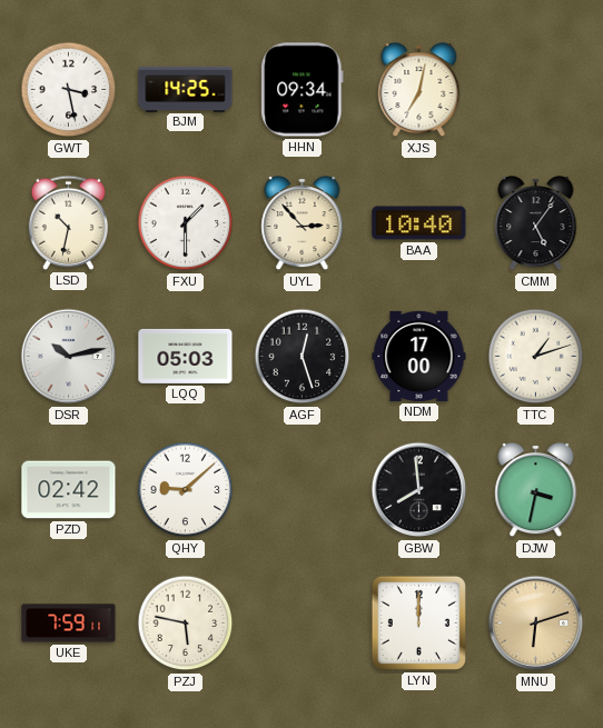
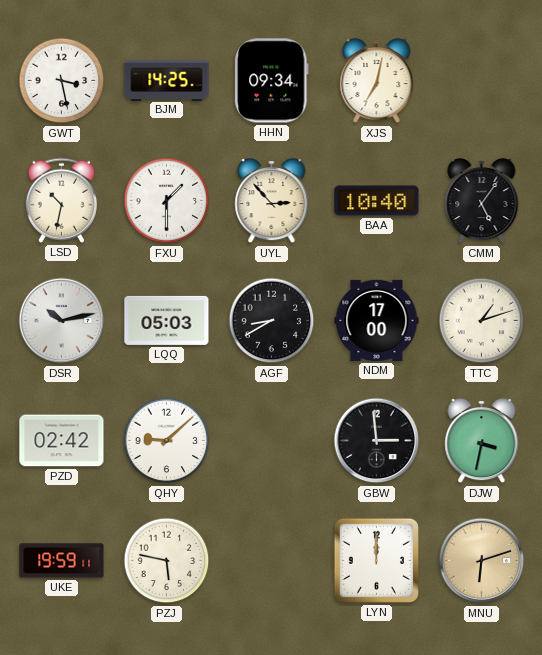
AGF: 12:27 -> 8:40
GBW: 7:59 -> 2:59
UKE: 7:59 -> 19:59
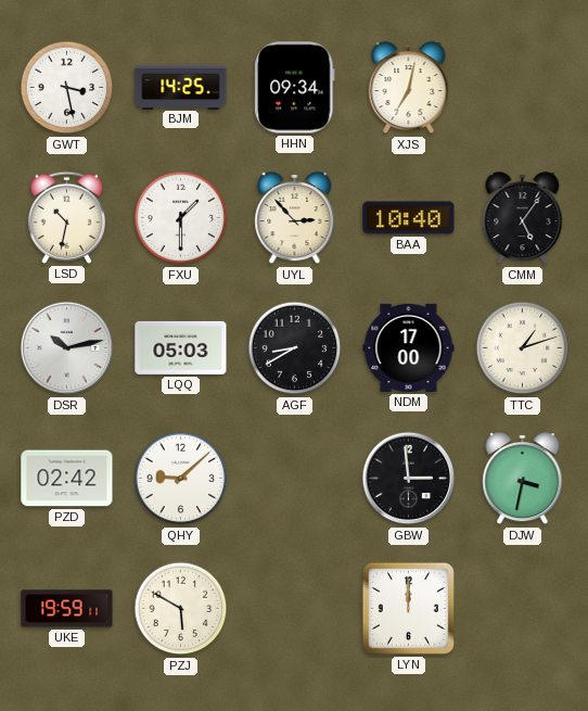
PZJ: 5:47 -> 5:50
MNU: 6:12 -> none
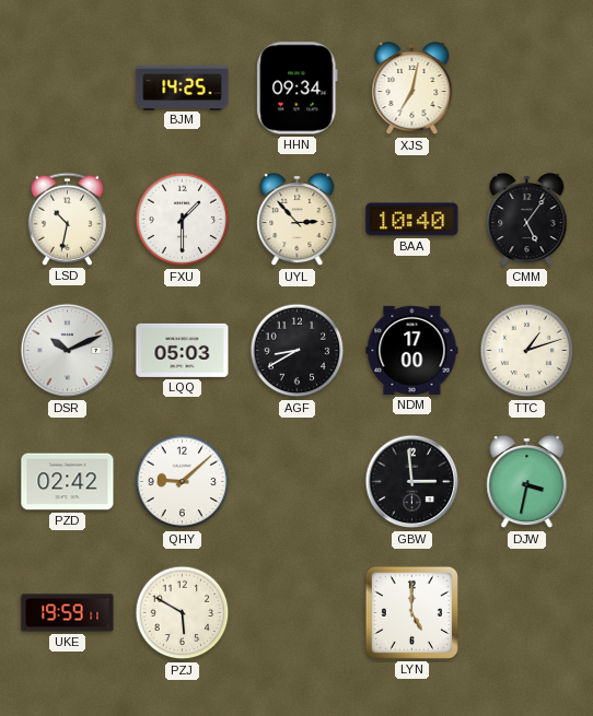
GWT: 3:28 -> none
DSR: 10:13 -> 10:11
LYN: 12:00 -> 5:00
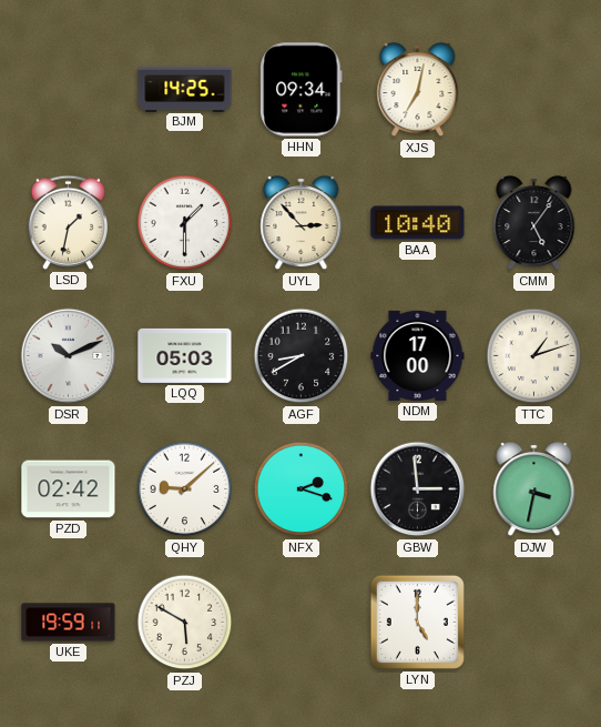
LSD: 10:32 -> 1:32
NFX: none -> 2:18
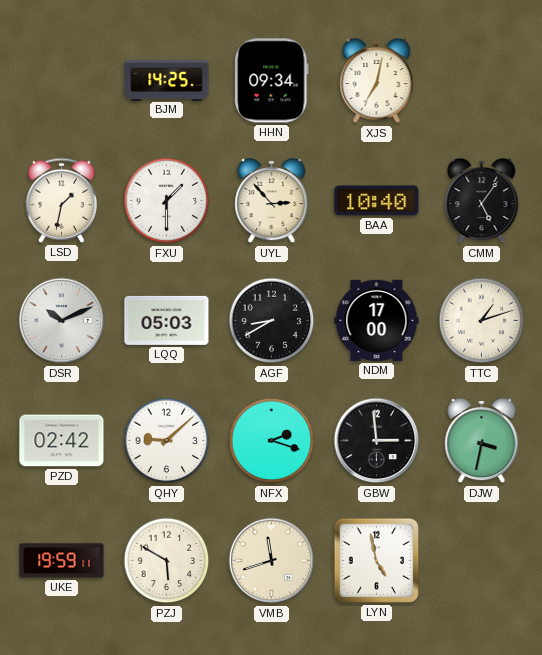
VMB: none -> 11:42
LYN: 5:00 -> 4:58
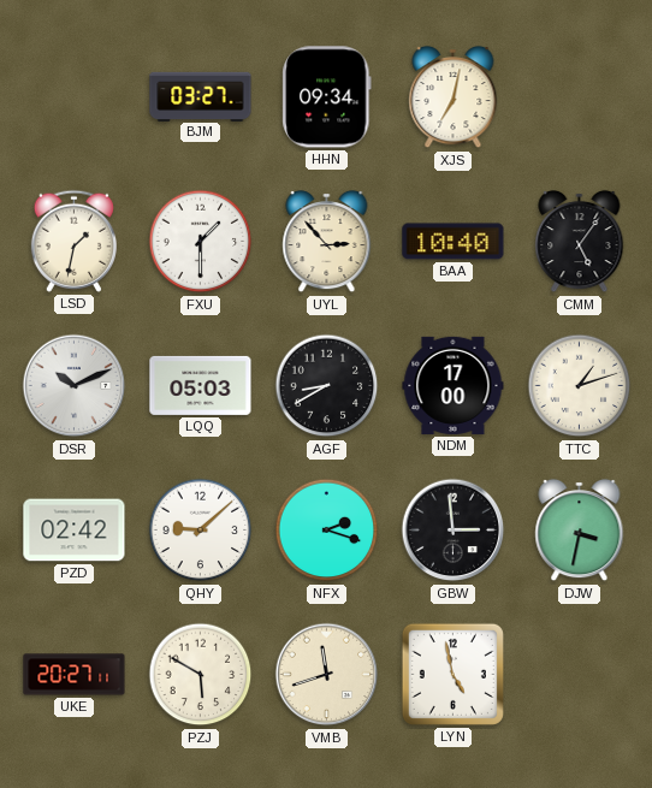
BJM: 14:25 -> 03:27
UKE: 19:59 -> 20:27
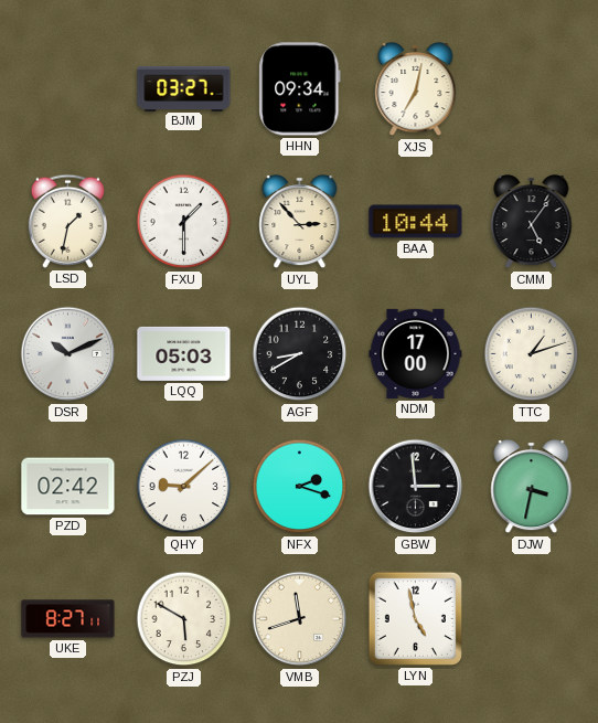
BAA: 10:40 -> 10:44
UKE: 20:27 -> 8:27
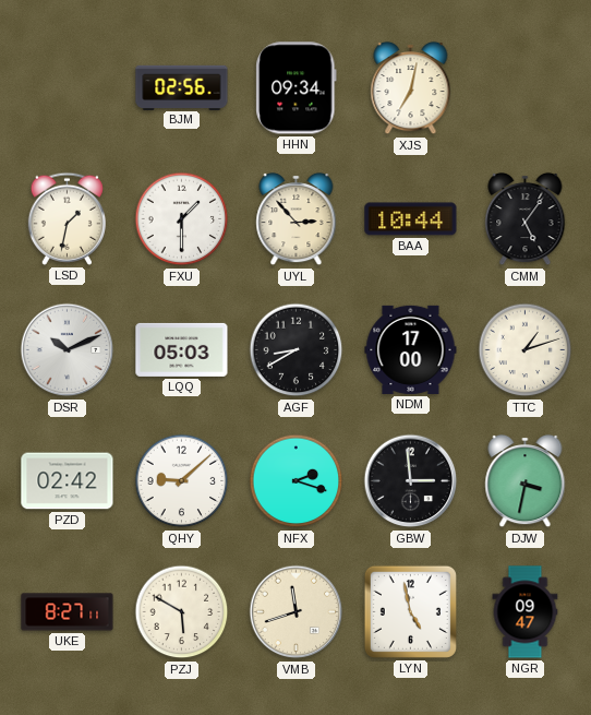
BJM: 03:27 -> 02:56
NGR: none -> 09:47
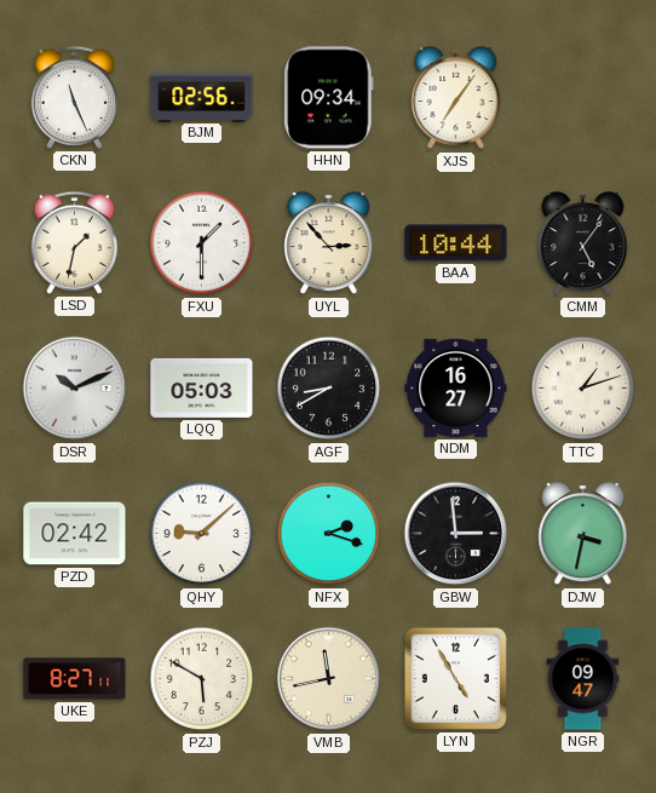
CKN: none -> 11:26
XJS: 7:02 -> 7:06
NDM: 17:00 -> 16:27
VMB: 11:42 -> 11:43
LYN: 4:58 -> 4:55
